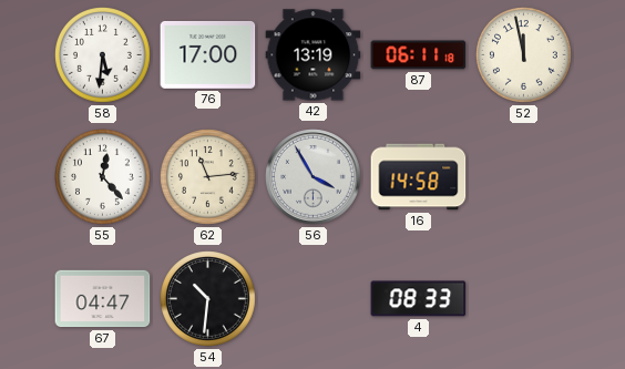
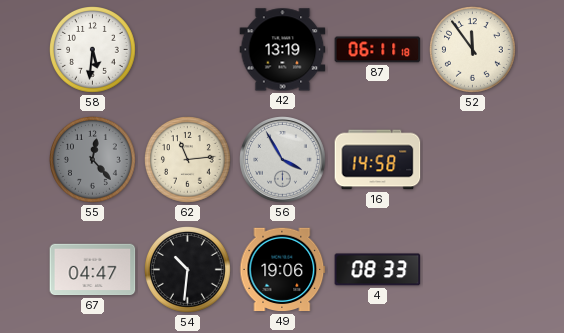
76: 17:00 -> none
52: 11:58 -> 11:54
55 dial: white -> grey
49: none -> 19:06
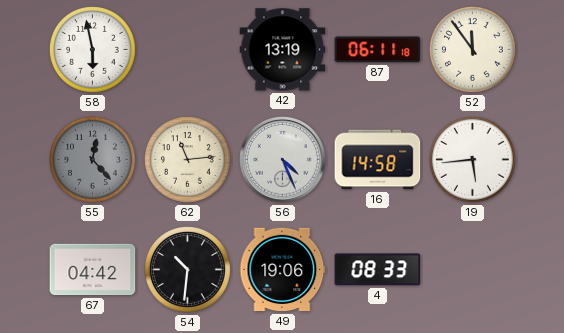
58: 5:31 -> 5:58
56: 3:55 -> 4:26
19: none -> 5:44
67: 04:47 -> 04:42
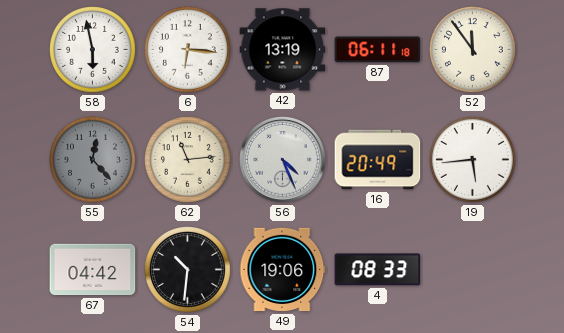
6: none -> 6:16
16: 14:58 -> 20:49
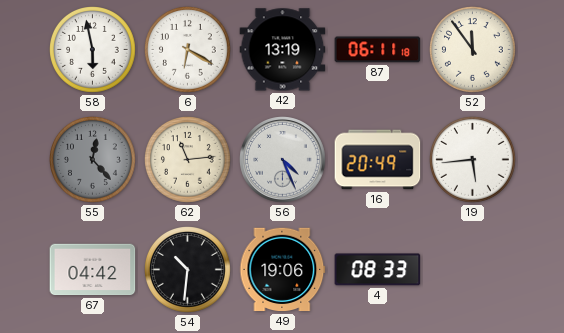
6: 6:16 -> 6:20
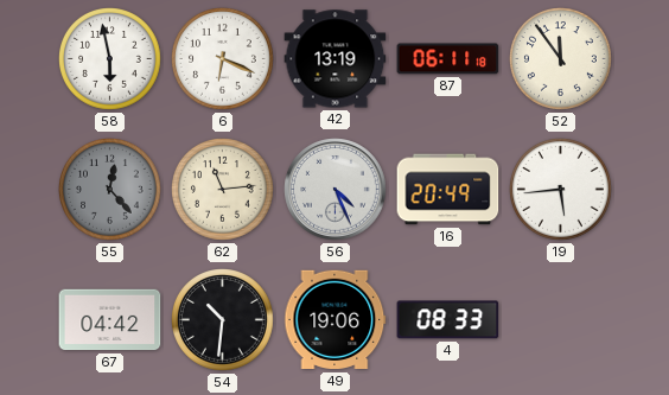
6: 6:20 -> 6:19
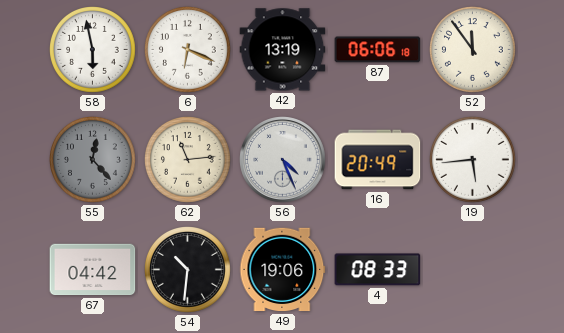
87: 06:11 -> 06:06
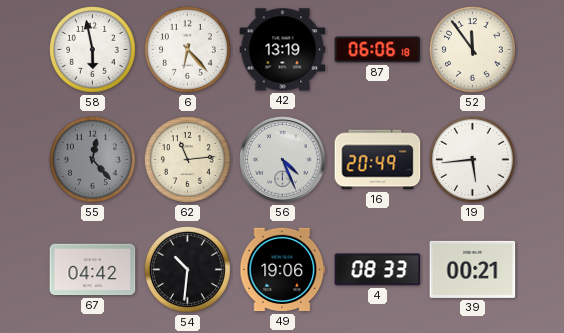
6: 6:19 -> 6:23
39: none -> 00:21
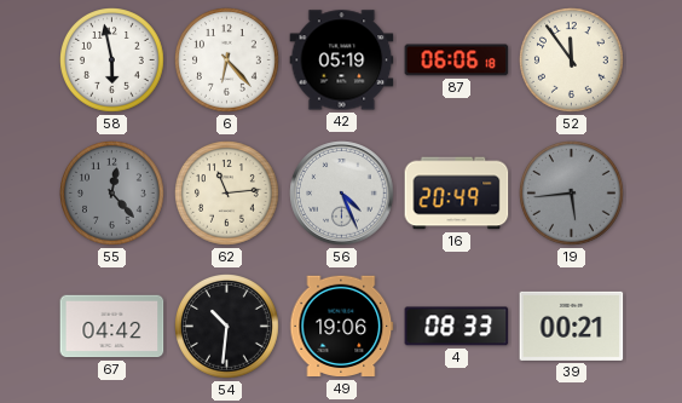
42: 13:19 -> 05:19
19 dial: white -> grey
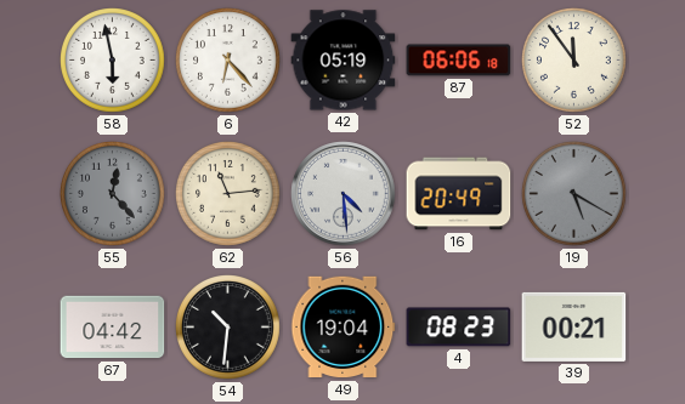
56: 4:26 -> 4:29
19: 5:44 -> 5:20
49: 19:06 -> 19:04
4: 08:33 -> 08:23
